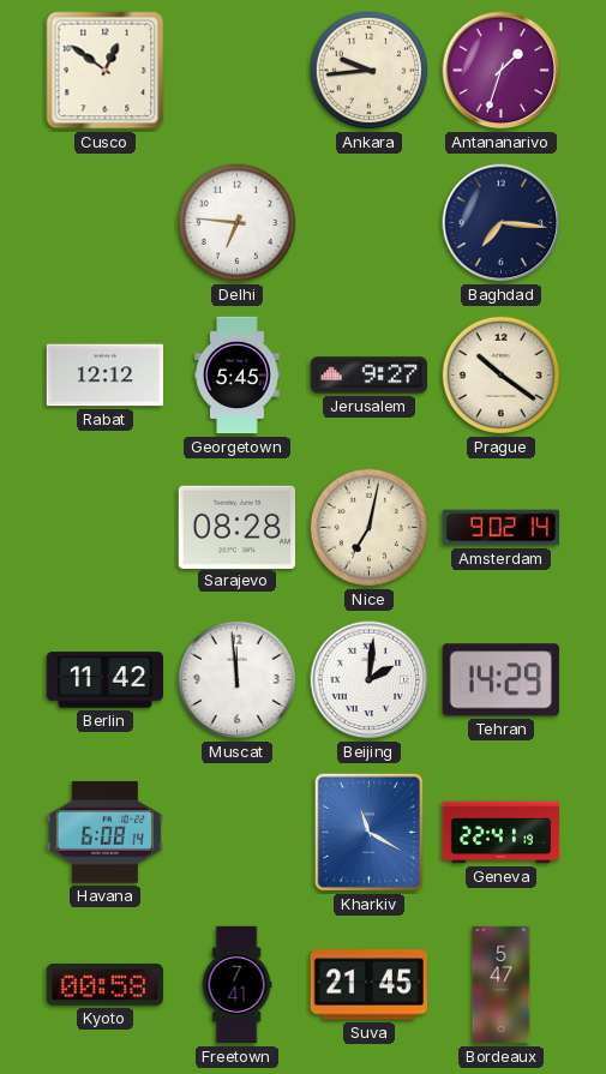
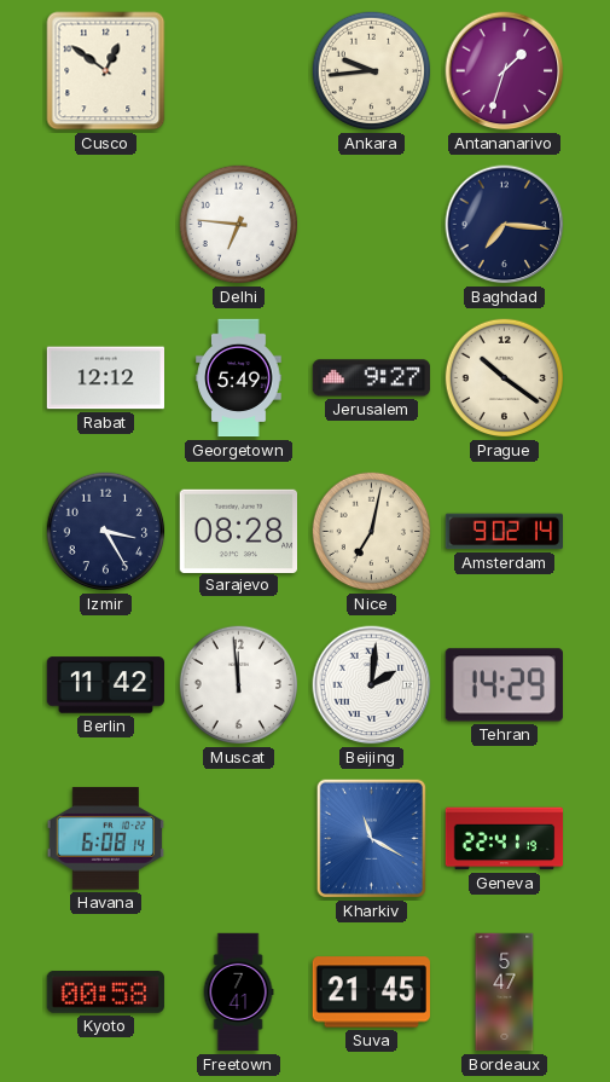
Georgetown: 5:45 -> 5:49
Izmir: none -> 3:25
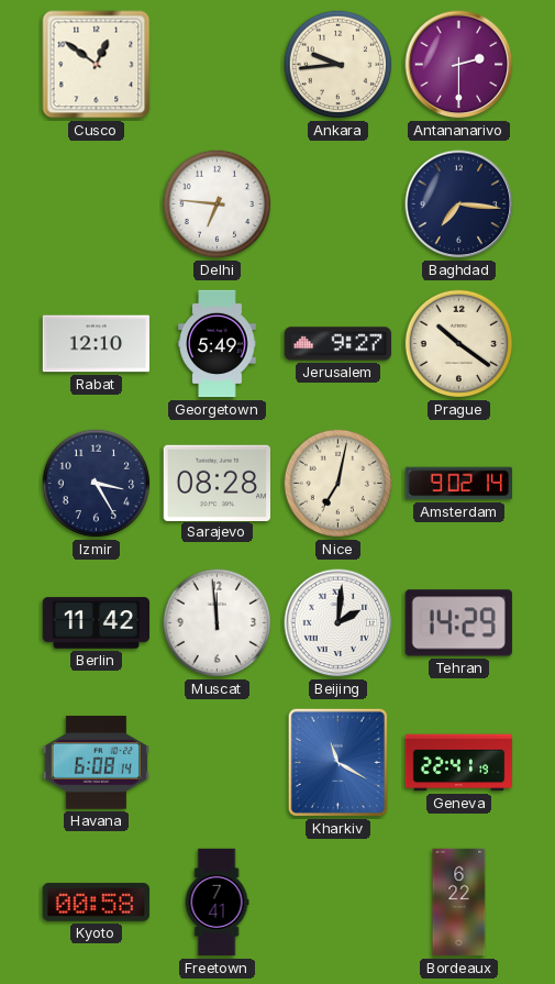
Antananarivo: 1:33 -> 2:30
Rabat: 12:12 -> 12:10
Suva: 21:45 -> none
Bordeaux: 5:47 -> 6:22
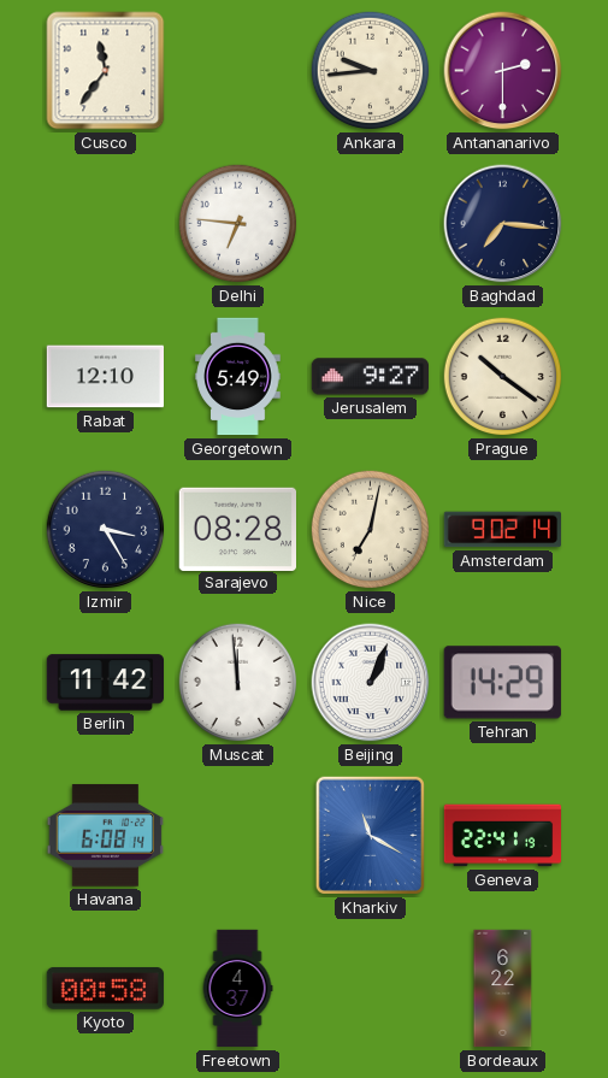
Cusco: 12:51 -> 11:36
Beijing: 2:01 -> 1:04
Freetown: 7:41 -> 4:37
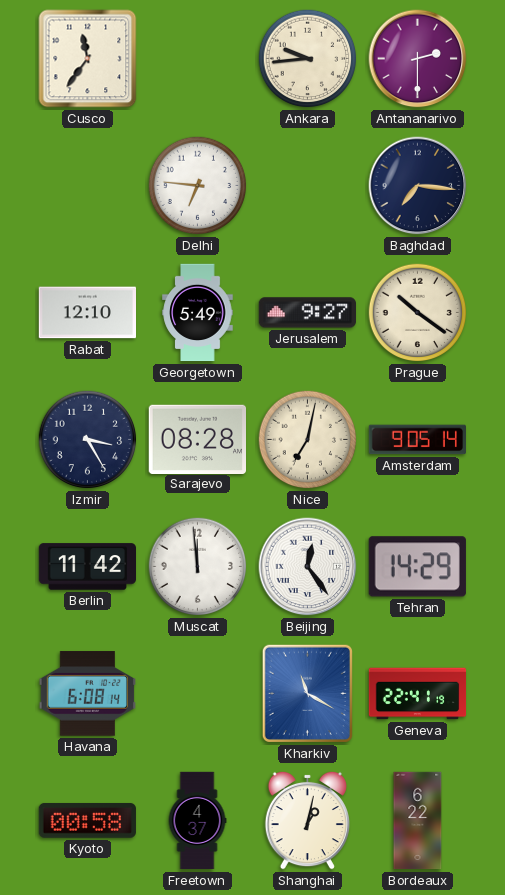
Amsterdam: 9:02 -> 9:05
Beijing: 1:04 -> 12:24
Shanghai: none -> 1:02
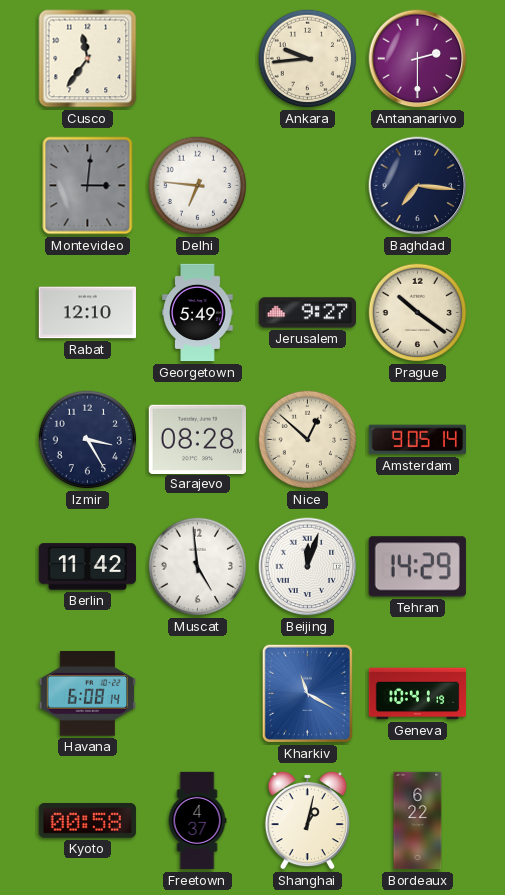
Montevideo: none -> 3:01
Nice: 7:02 -> 12:52
Muscat: 11:59 -> 4:59
Beijing: 12:24 -> 12:03
Geneva: 22:41 -> 10:41
